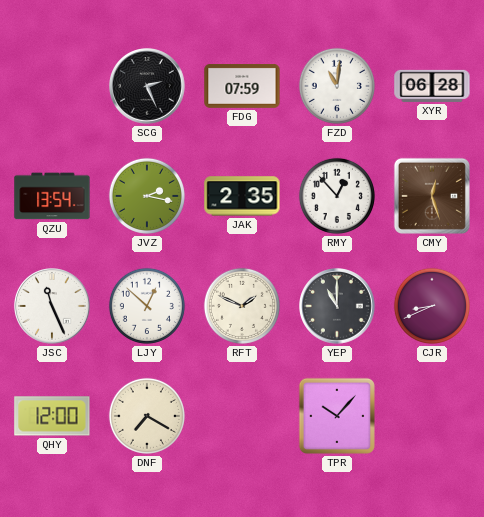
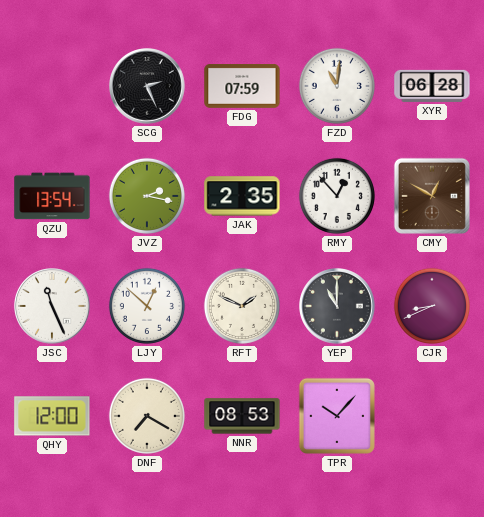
CMY: 12:27 -> 12:50
NNR: none -> 08:53
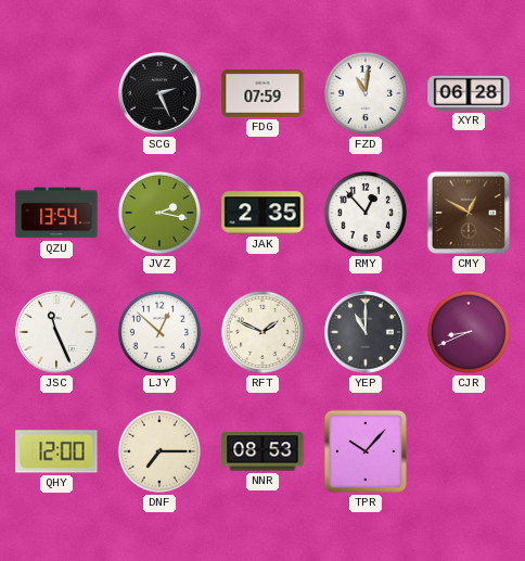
DNF: 7:20 -> 7:15
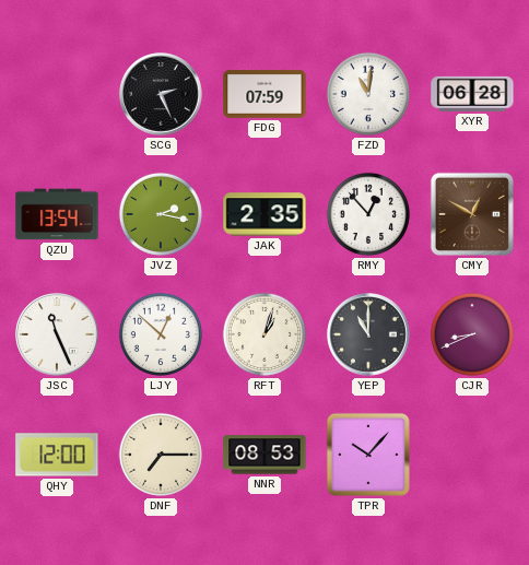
RFT: 1:49 -> 1:03
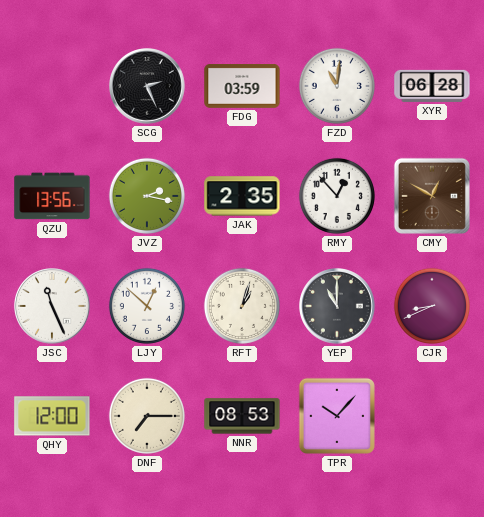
FDG: 07:59 -> 03:59
QZU: 13:54 -> 13:56
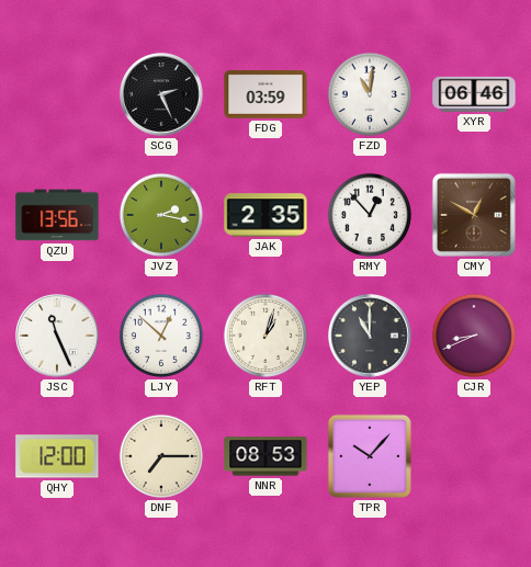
XYR: 06:28 -> 06:46
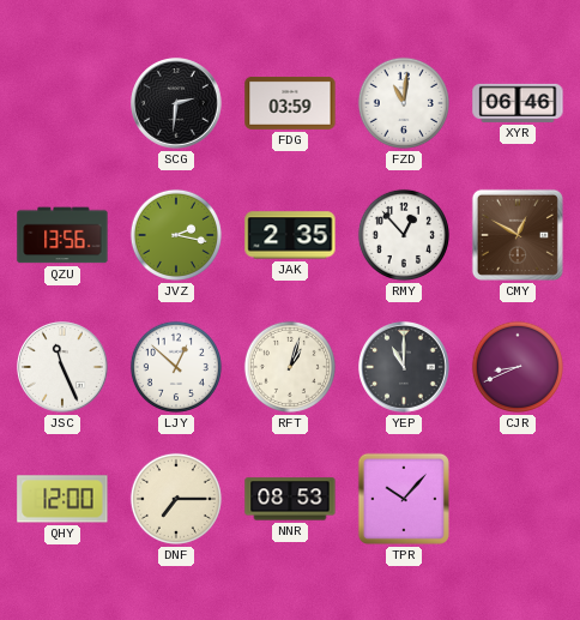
SCG: 2:26 -> 2:31
